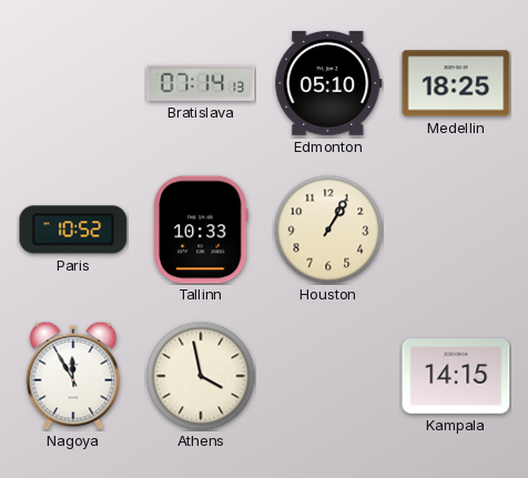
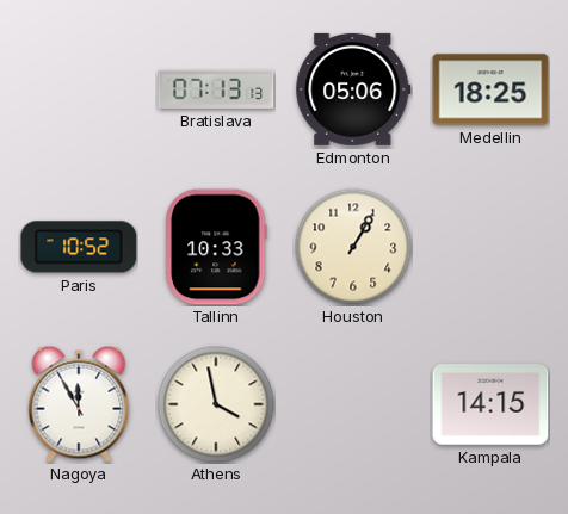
Bratislava: 07:14 -> 07:13
Edmonton: 05:10 -> 05:06
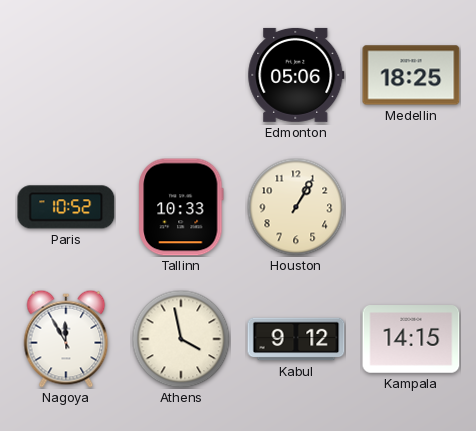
Bratislava: 07:13 -> none
Kabul: none -> 9:12
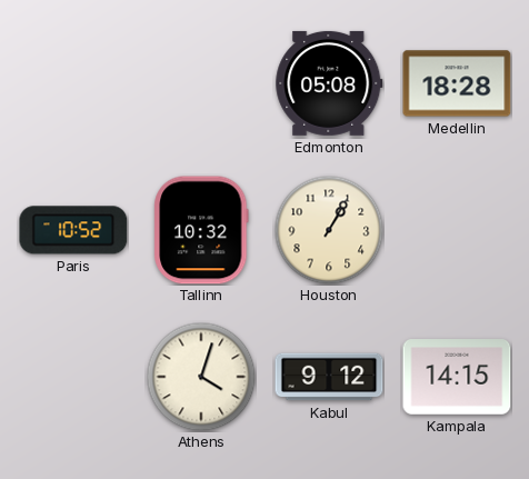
Edmonton: 05:06 -> 05:08
Medellin: 18:25 -> 18:28
Tallinn: 10:33 -> 10:32
Nagoya: 11:55 -> none
Athens: 3:58 -> 4:03
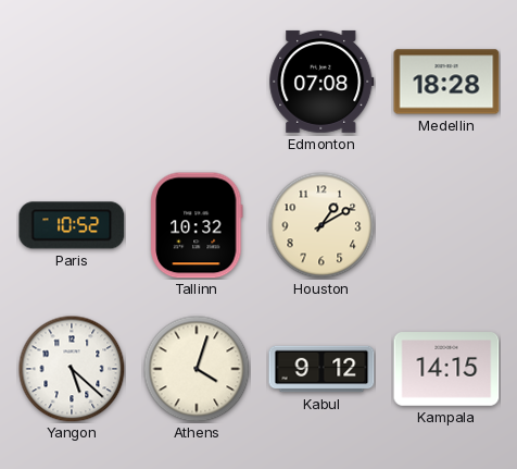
Edmonton: 05:08 -> 07:08
Houston: 1:05 -> 1:10
Yangon: none -> 5:22
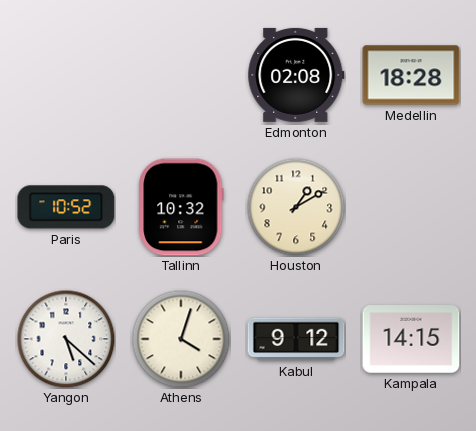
Edmonton: 07:08 -> 02:08
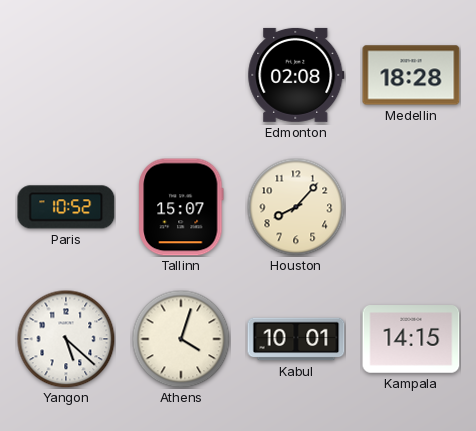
Tallinn: 10:32 -> 15:07
Houston: 1:10 -> 8:07
Kabul: 9:12 -> 10:01
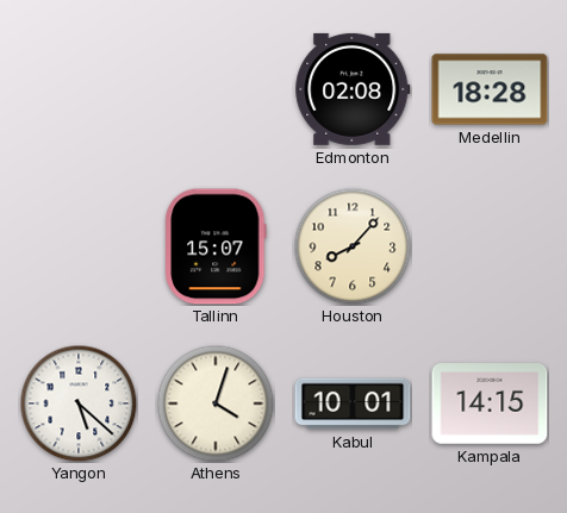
Paris: 10:52 -> none
